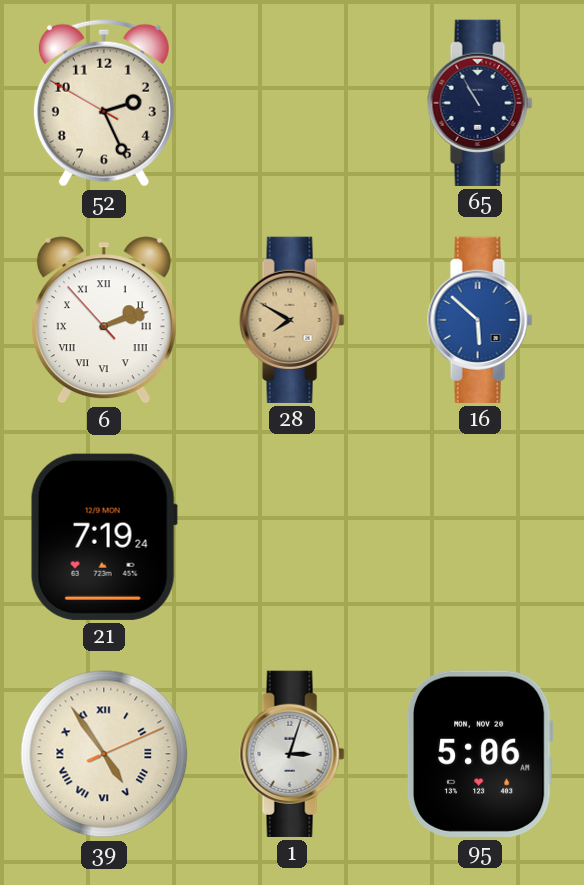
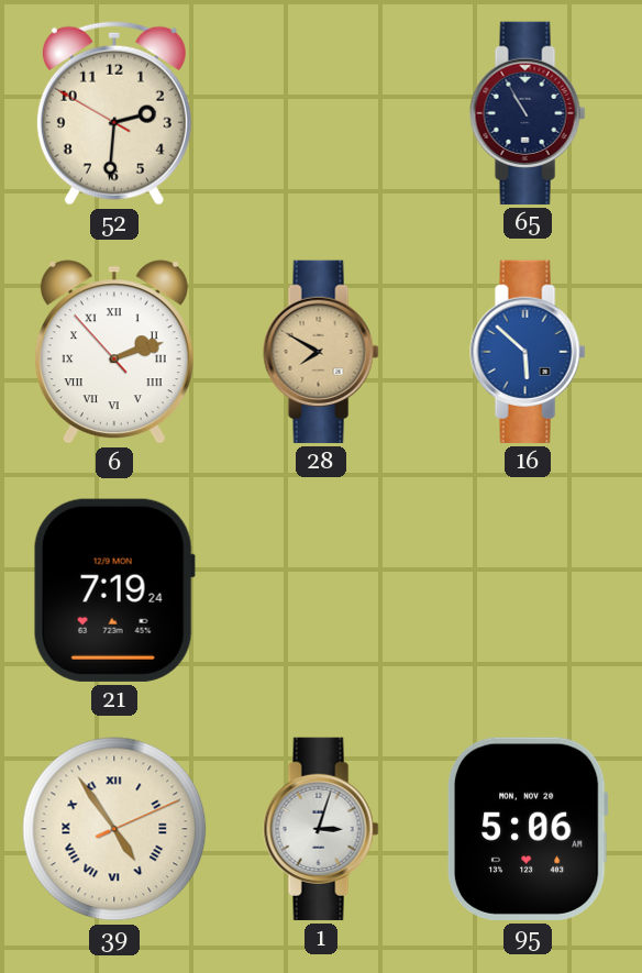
52: 2:25 -> 2:30
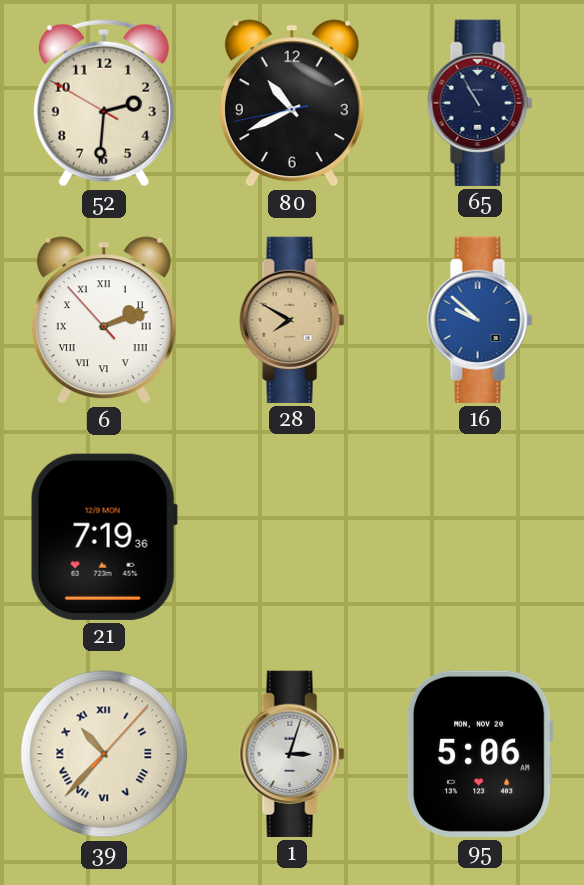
80: none -> 10:40
16: 5:52 -> 9:52
21: 7:19:24 -> 7:19:36
39: 4:54 -> 10:37
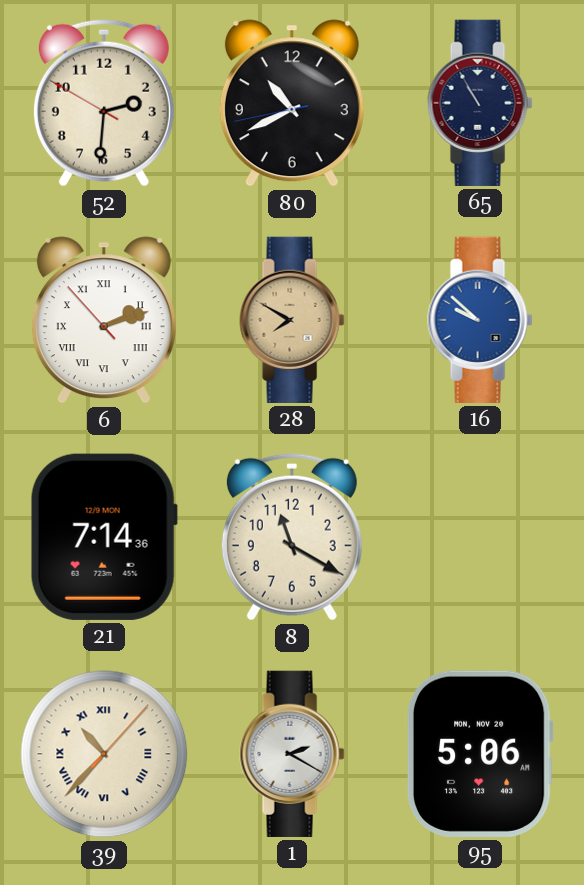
21: 7:19 -> 7:14
8: none -> 11:20
1: 3:03 -> 2:20
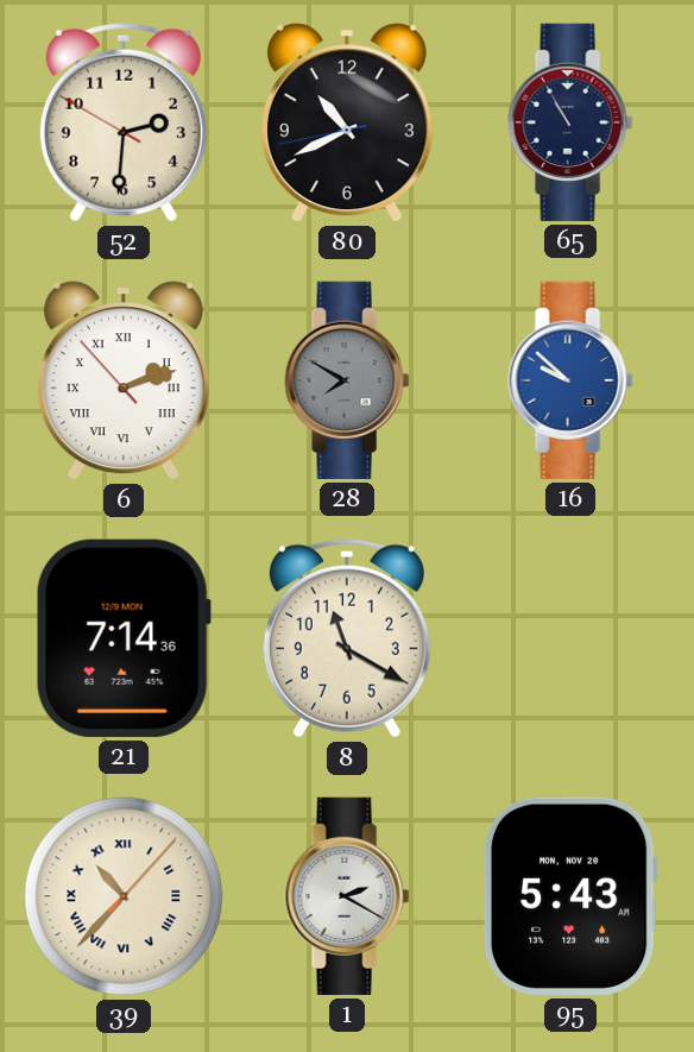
28 dial: champagne -> grey
95: 5:06 -> 5:43
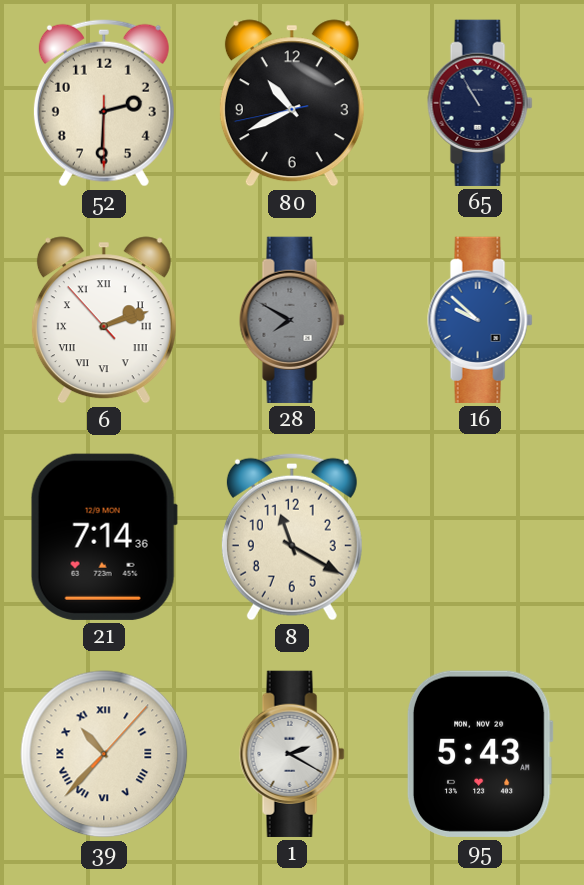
52: 2:30:50 -> 2:30:30
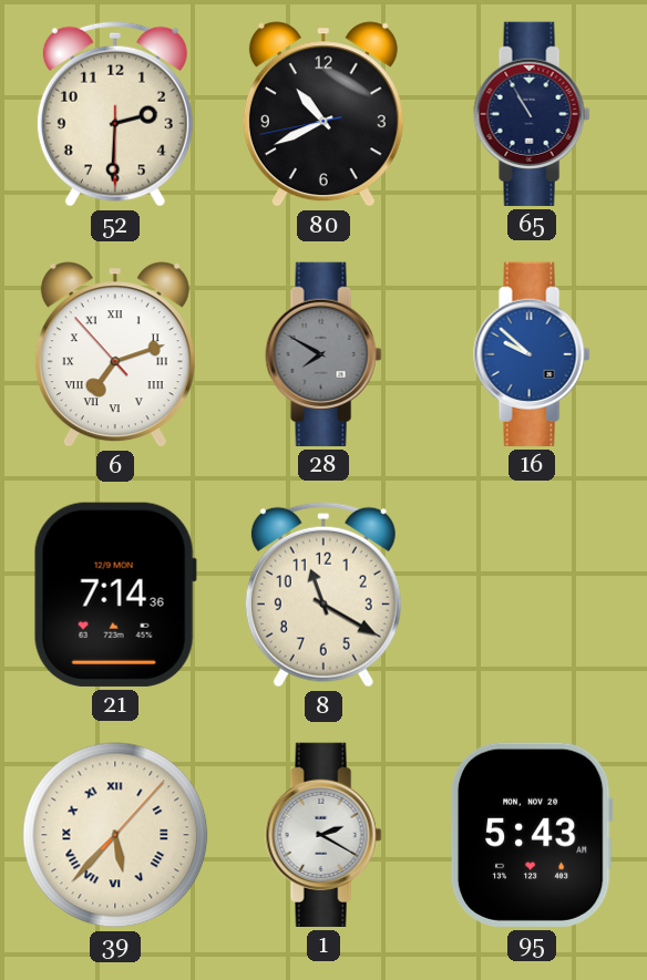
6: 2:11 -> 7:11
39: 10:37 -> 5:37
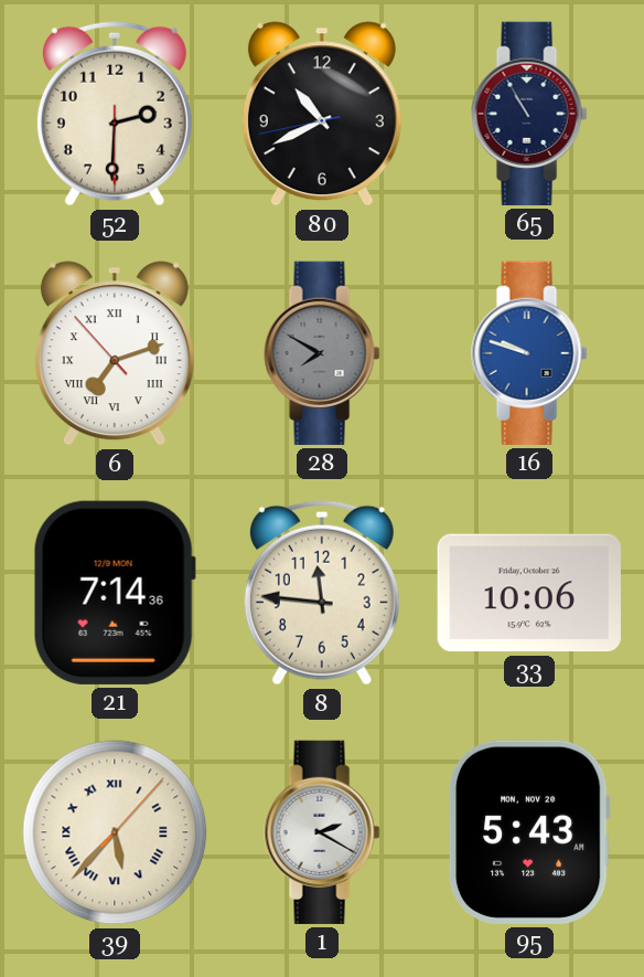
16: 9:52 -> 9:48
8: 11:20 -> 11:46
33: none -> 10:06
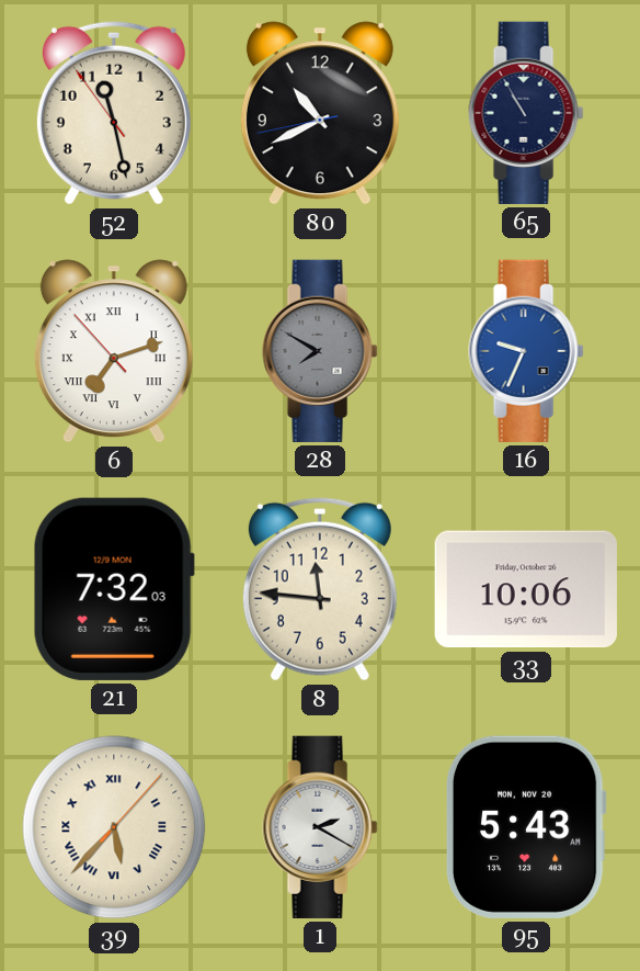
52: 2:30 -> 11:27
16: 9:48 -> 9:34
21: 7:14 -> 7:32
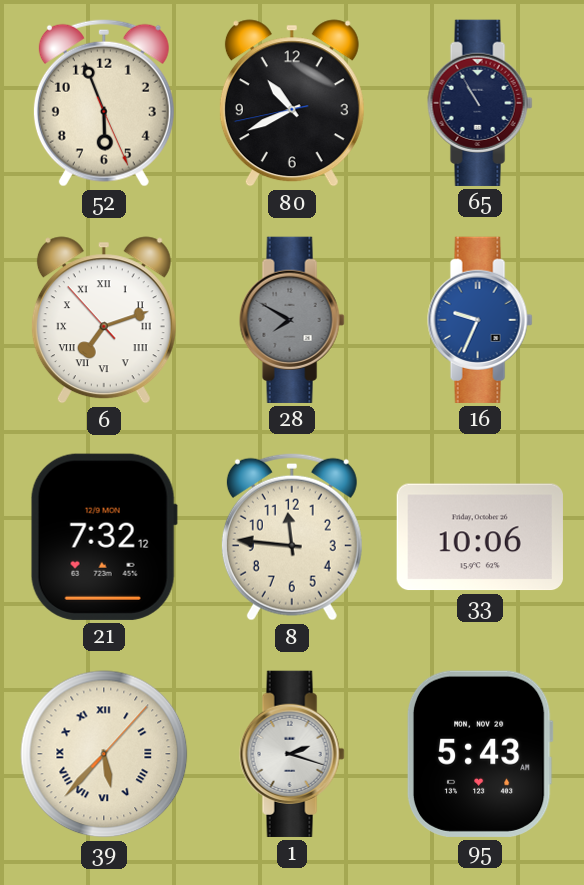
52: 11:27 -> 5:56
21: 7:32:03 -> 7:32:12
1: 2:20 -> 2:18
